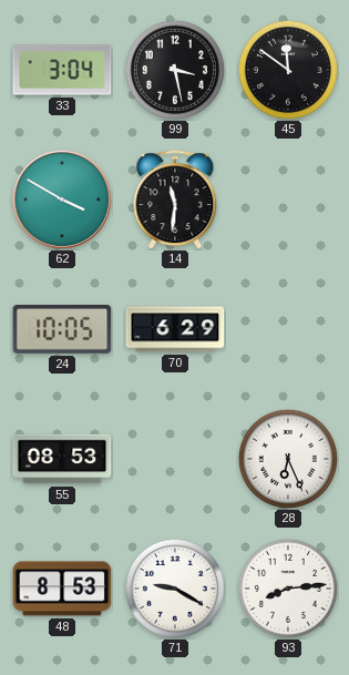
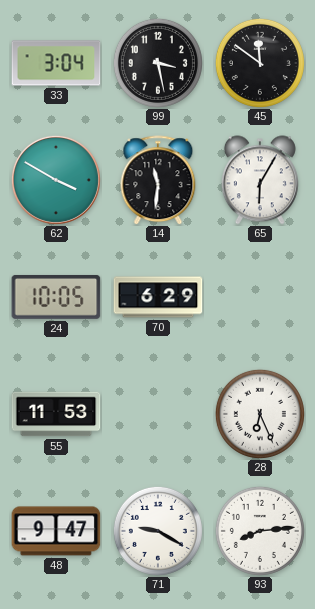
65: none -> 6:05
55: 08:53 -> 11:53
48: 8:53 -> 9:47
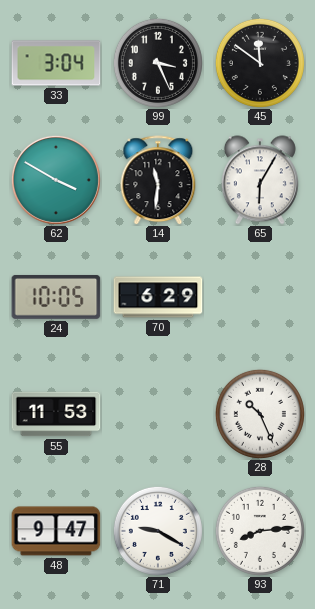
99: 3:28 -> 3:26
28: 6:26 -> 10:26
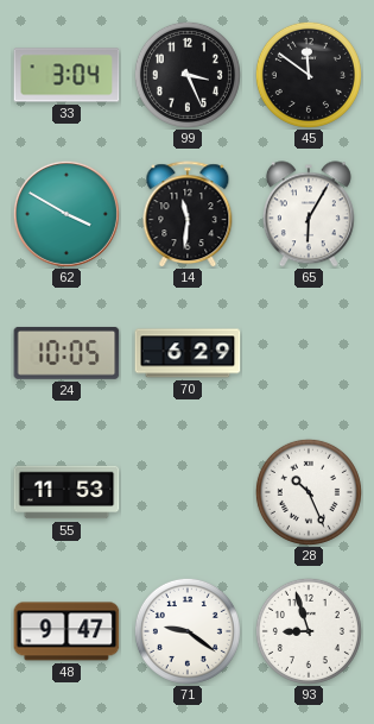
71: 9:20 -> 9:21
93: 8:14 -> 8:57
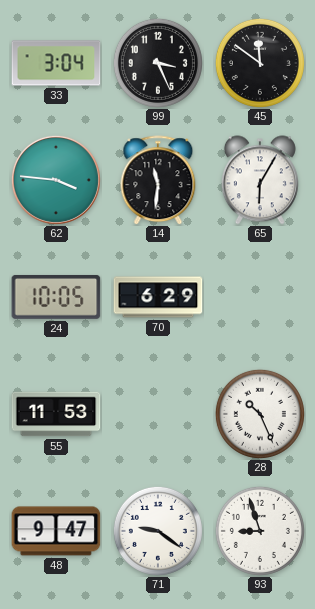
62: 3:50 -> 3:46
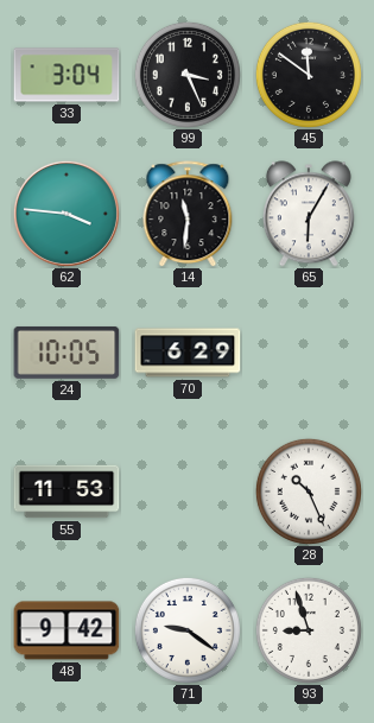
48: 9:47 -> 9:42
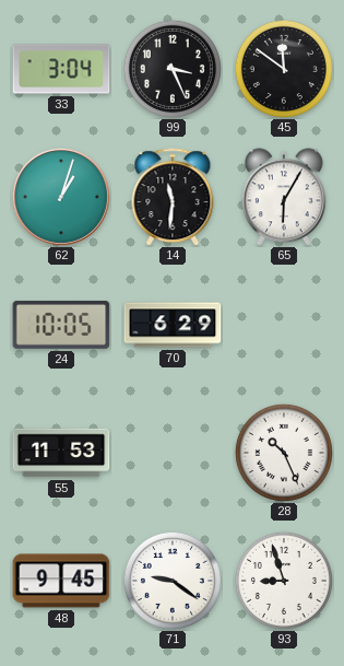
62: 3:46 -> 1:03
48: 9:42 -> 9:45
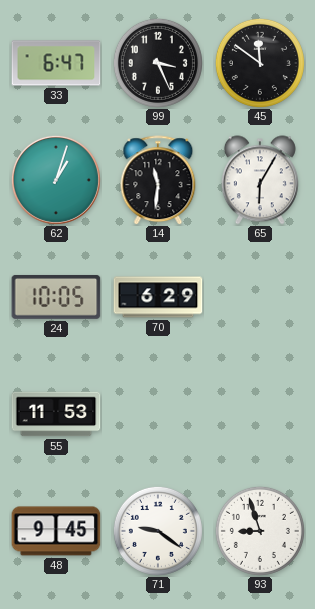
33: 3:04 -> 6:47
28: 10:26 -> none
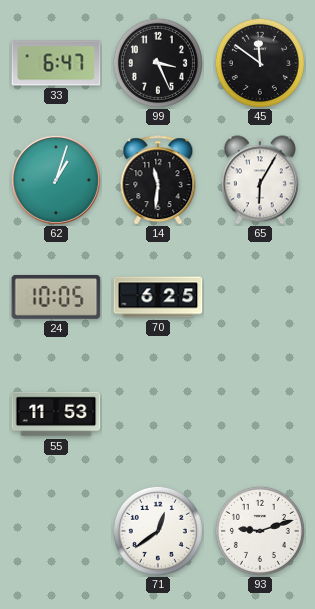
70: 6:29 -> 6:25
48: 9:45 -> none
71: 9:21 -> 12:39
93: 8:57 -> 9:12
